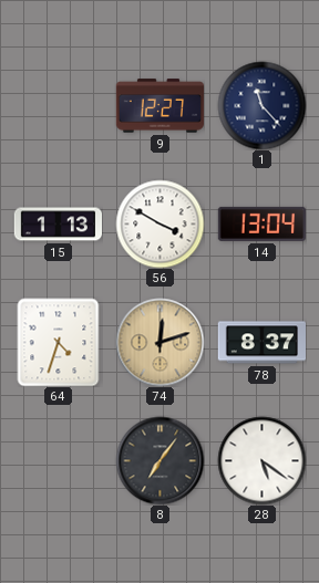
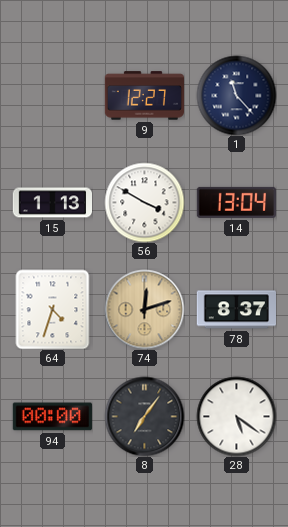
94: none -> 00:00
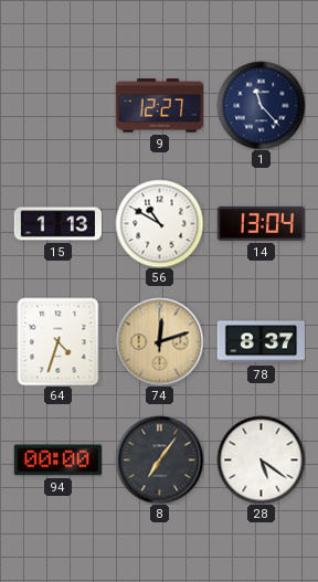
56: 3:50 -> 10:50
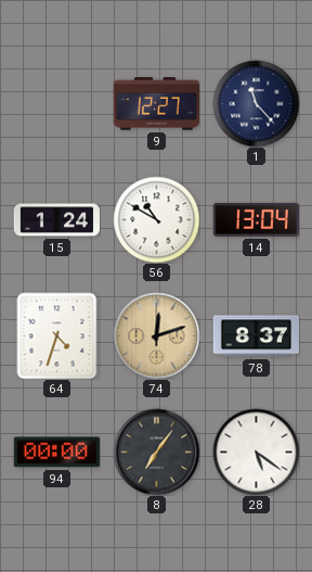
15: 1:13 -> 1:24
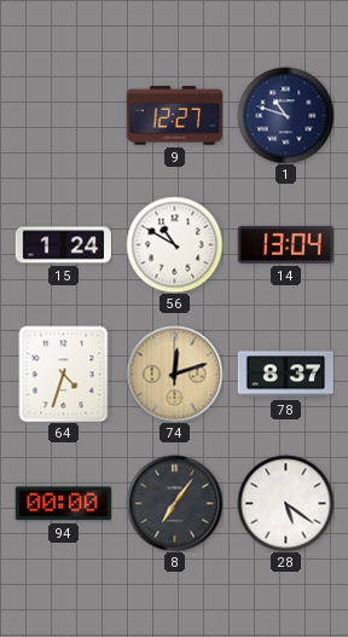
1: 11:23 -> 10:48
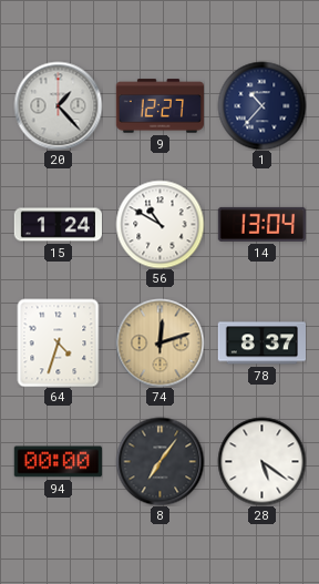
20: none -> 1:23
1: 10:48 -> 10:37
